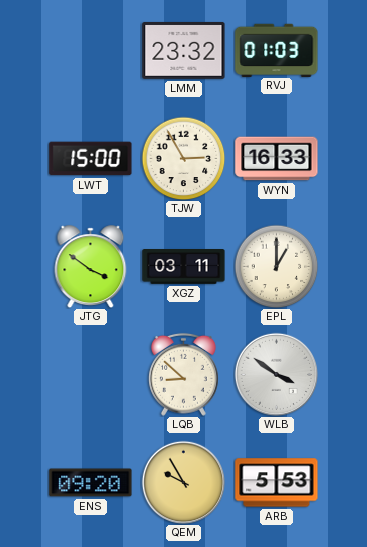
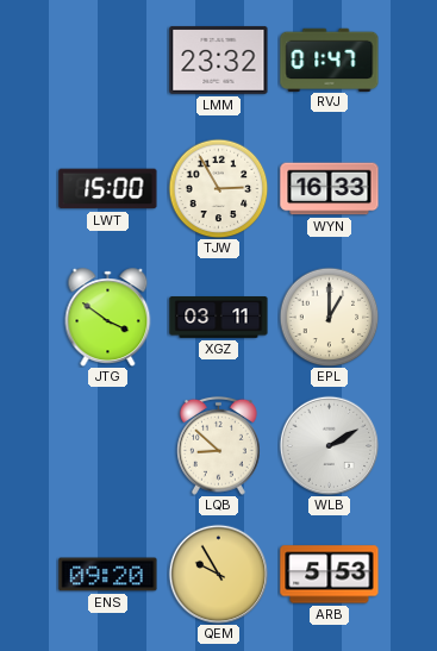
RVJ: 01:03 -> 01:47
WLB: 3:51 -> 2:10
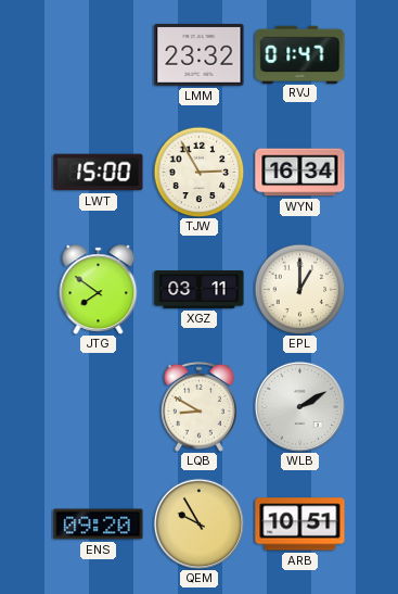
WYN: 16:33 -> 16:34
JTG: 3:51 -> 7:51
LQB: 8:52 -> 8:50
ARB: 5:53 -> 10:51
